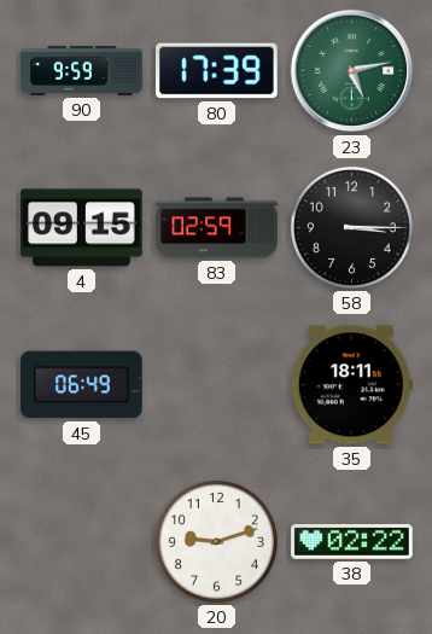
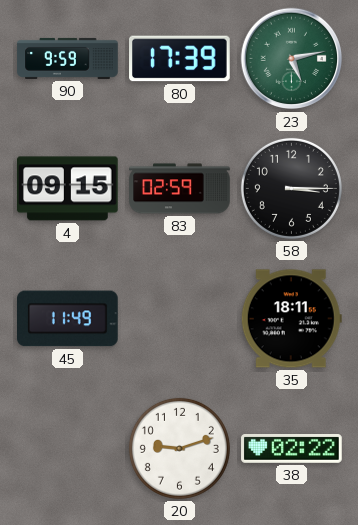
45: 06:49 -> 11:49
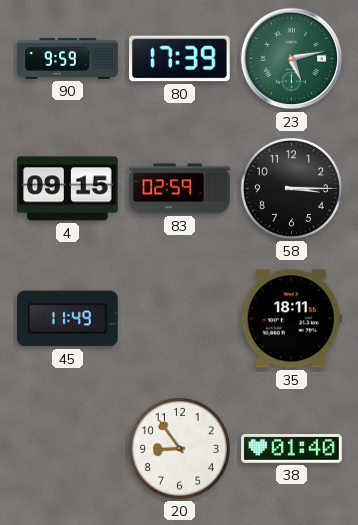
20: 9:12 -> 8:54
38: 02:22 -> 01:40
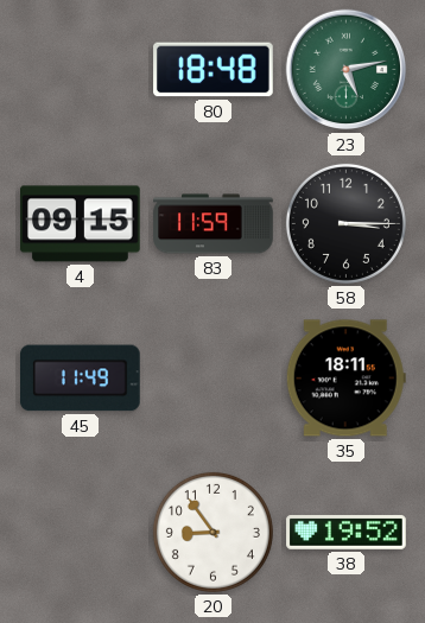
90: 9:59 -> none
80: 17:39 -> 18:48
83: 02:59 -> 11:59
38: 01:40 -> 19:52
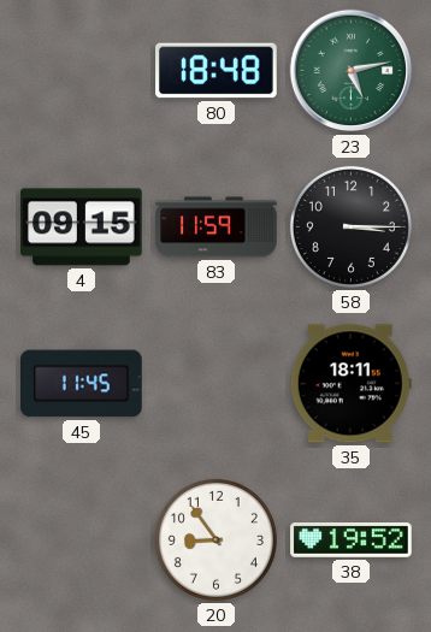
45: 11:49 -> 11:45
